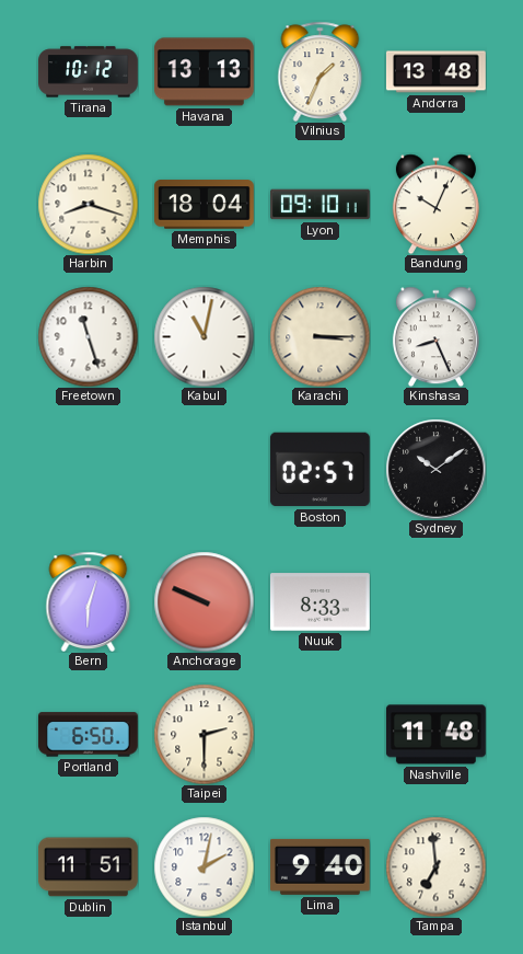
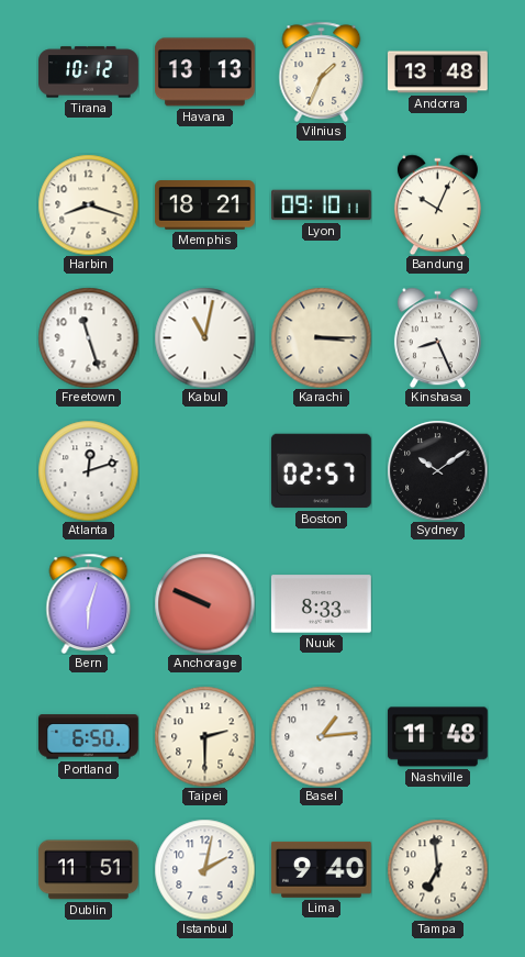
Memphis: 18:04 -> 18:21
Atlanta: none -> 12:12
Basel: none -> 1:14
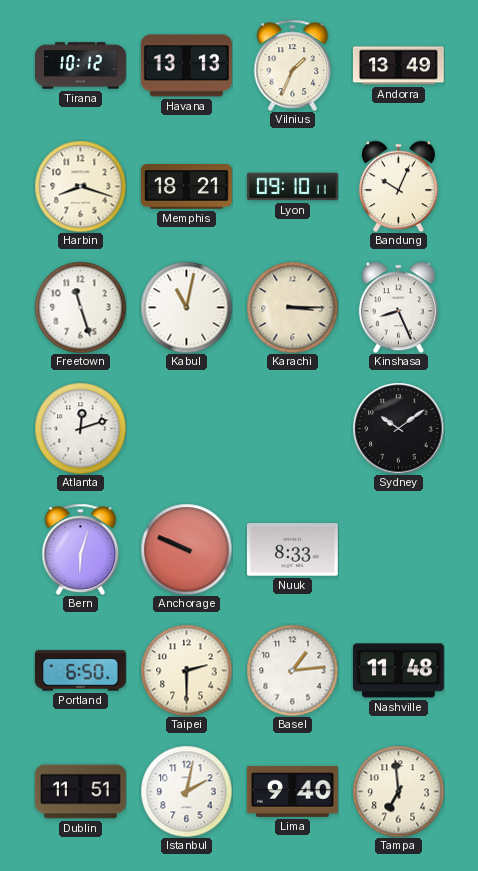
Andorra: 13:48 -> 13:49
Boston: 02:57 -> none
